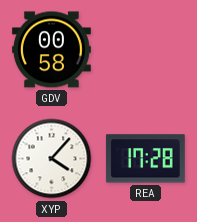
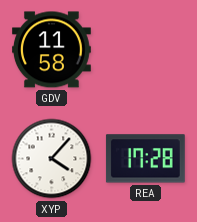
GDV: 00:58 -> 11:58
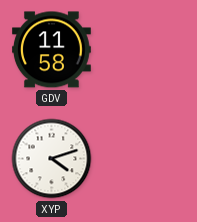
XYP: 4:07 -> 4:12
REA: 17:28 -> none
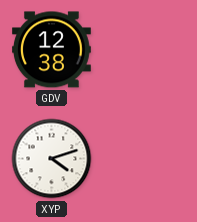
GDV: 11:58 -> 12:38
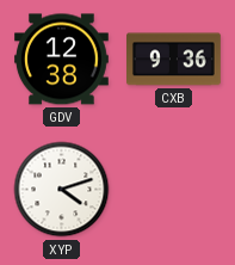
CXB: none -> 9:36
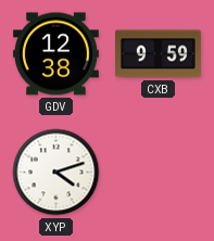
CXB: 9:36 -> 9:59
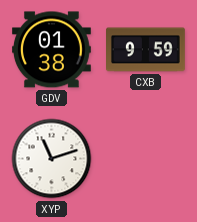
GDV: 12:38 -> 01:38
XYP: 4:12 -> 11:12
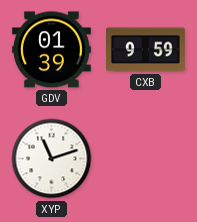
GDV: 01:38 -> 01:39
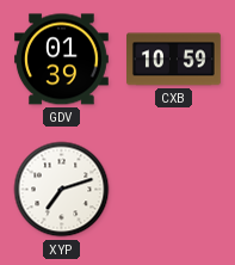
CXB: 9:59 -> 10:59
XYP: 11:12 -> 7:12
